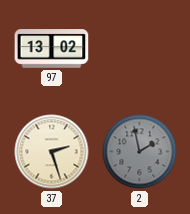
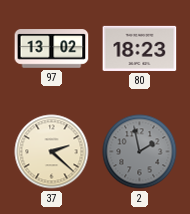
80: none -> 18:23
37: 2:27 -> 2:22
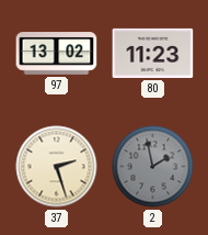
80: 18:23 -> 11:23
37: 2:22 -> 2:27
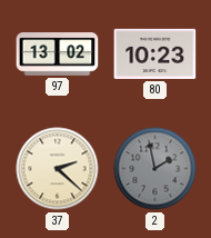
80: 11:23 -> 10:23
37: 2:27 -> 2:22
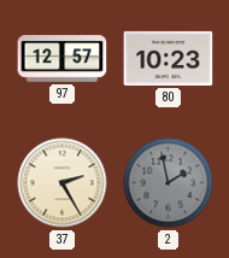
97: 13:02 -> 12:57
37: 2:22 -> 2:25
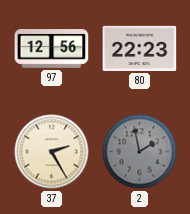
97: 12:57 -> 12:56
80: 10:23 -> 22:23
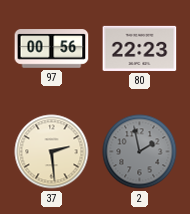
97: 12:56 -> 00:56
37: 2:25 -> 2:29
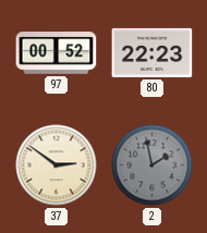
97: 00:56 -> 00:52
37: 2:29 -> 2:51
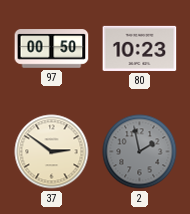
97: 00:52 -> 00:50
80: 22:23 -> 10:23
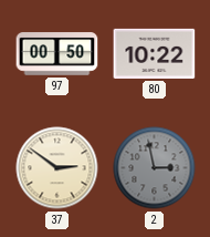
80: 10:23 -> 10:22
2: 1:58 -> 2:58
